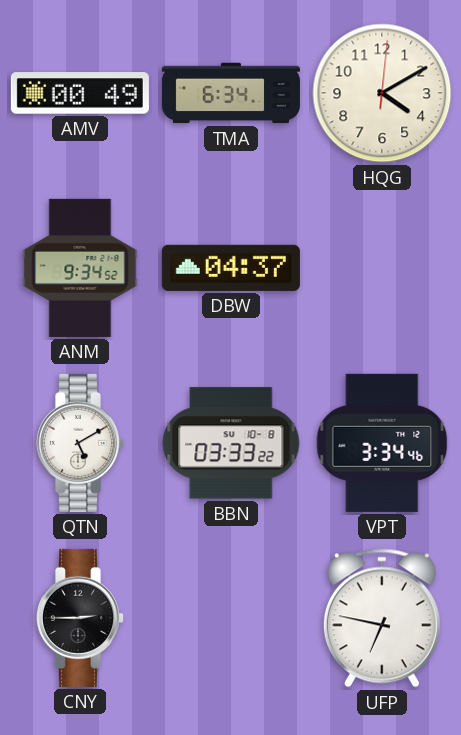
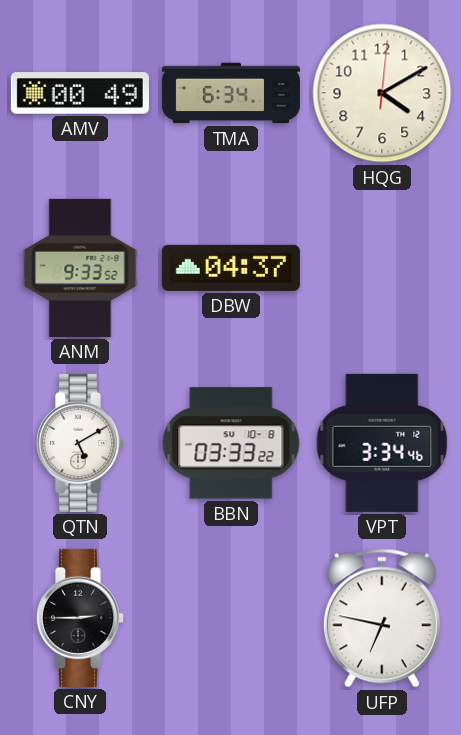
ANM: 9:34 -> 9:33
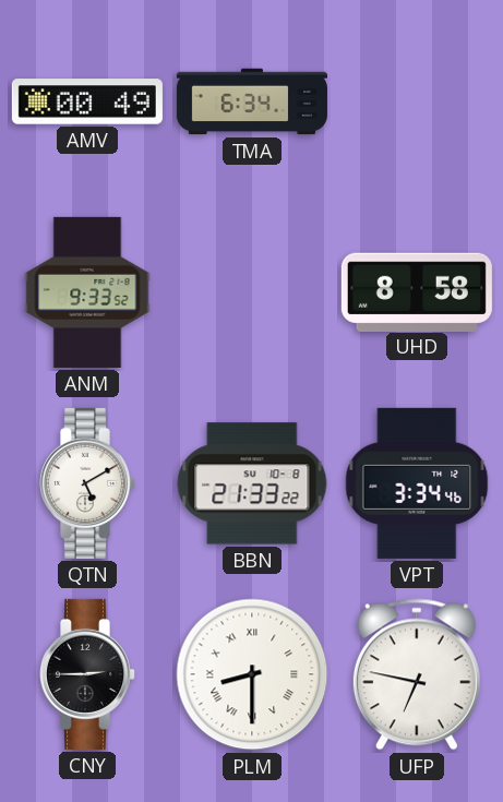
HQG: 4:10 -> none
DBW: 04:37 -> none
UHD: none -> 8:58
BBN: 03:33 -> 21:33
PLM: none -> 8:30
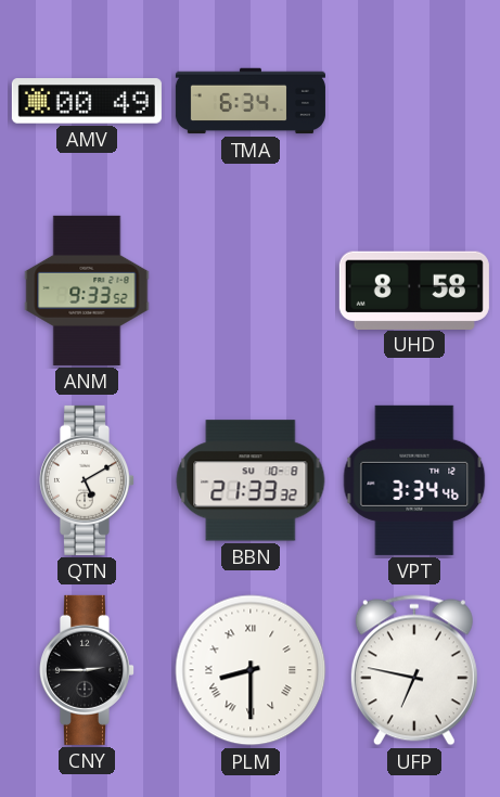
BBN: 21:33:22 -> 21:33:32
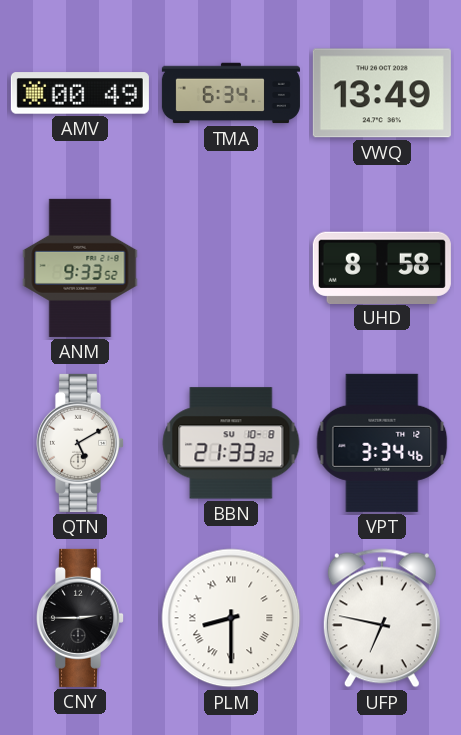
VWQ: none -> 13:49
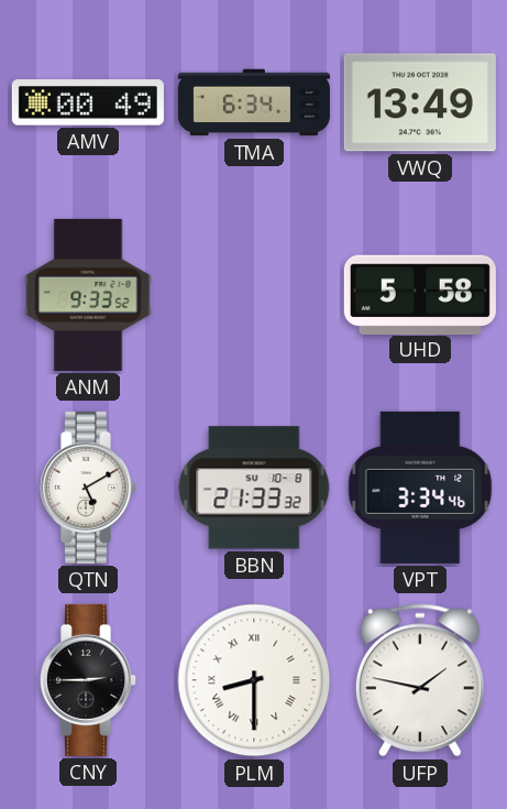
UHD: 8:58 -> 5:58
UFP: 6:47 -> 1:47
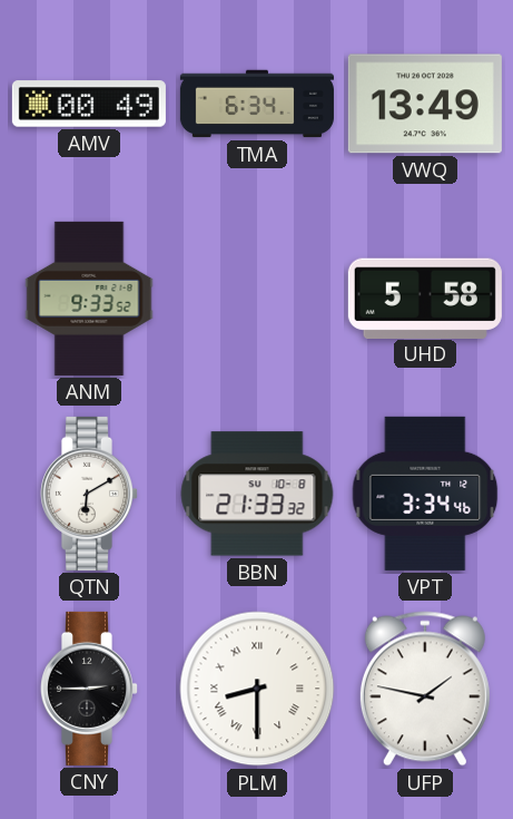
QTN: 5:10 -> 6:10
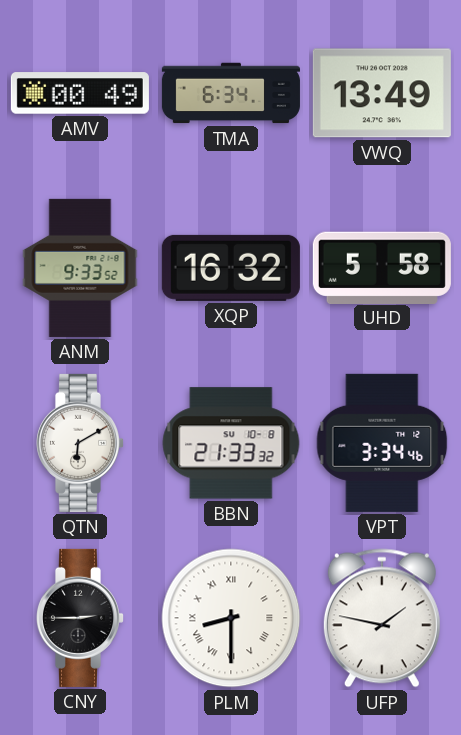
XQP: none -> 16:32
